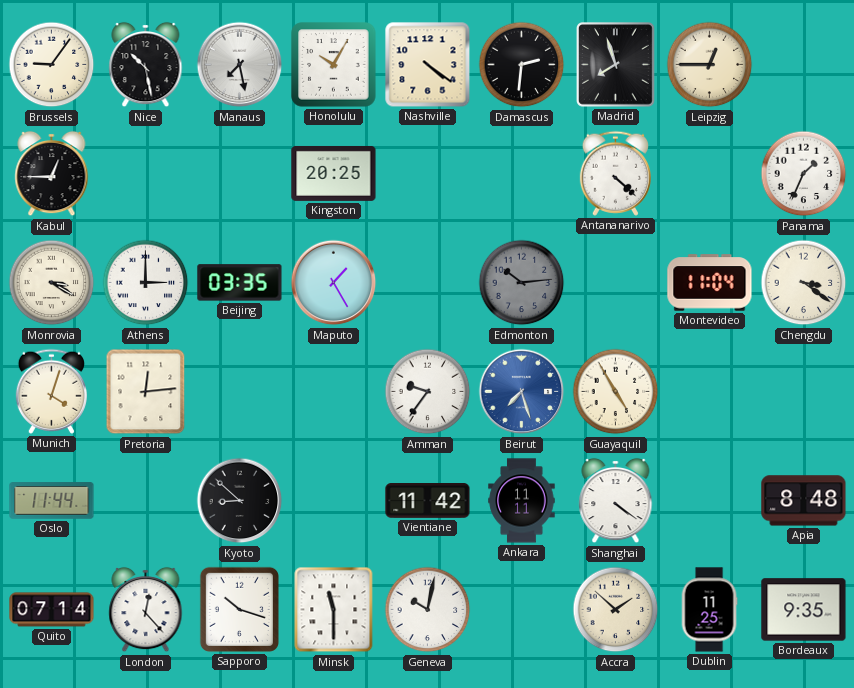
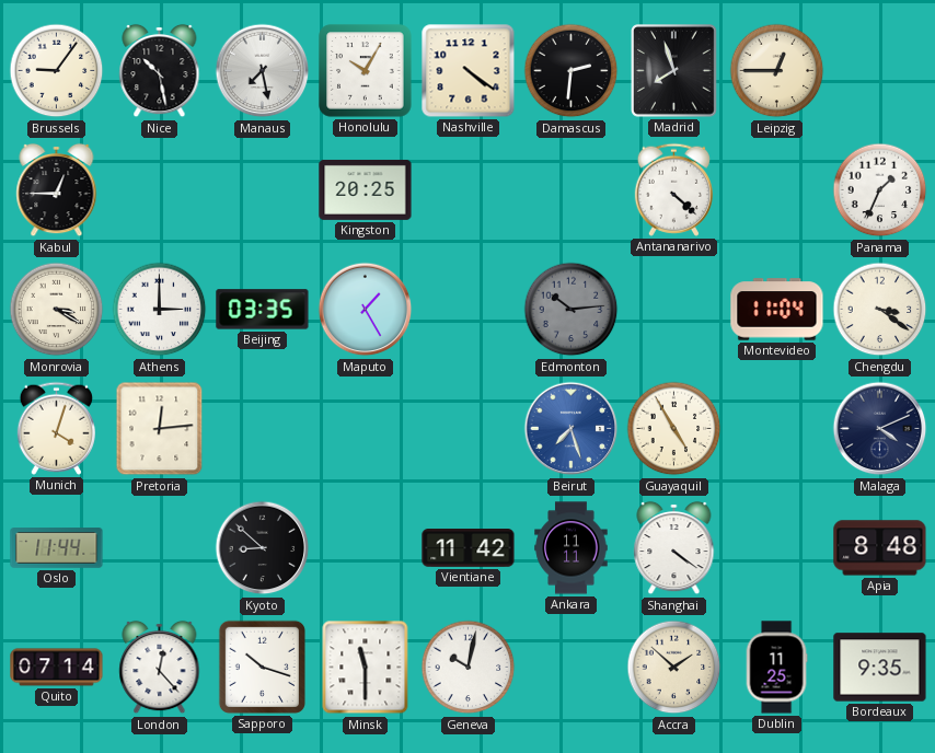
Amman: 9:36 -> none
Malaga: none -> 4:11
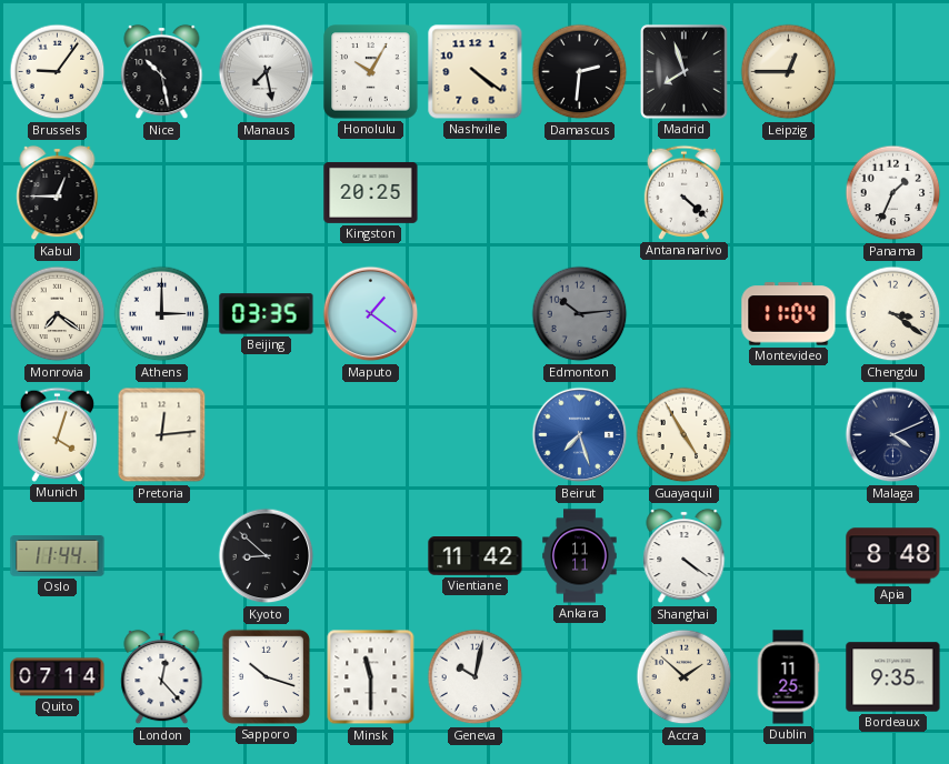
Monrovia: 3:20 -> 7:21
Maputo: 1:25 -> 1:21
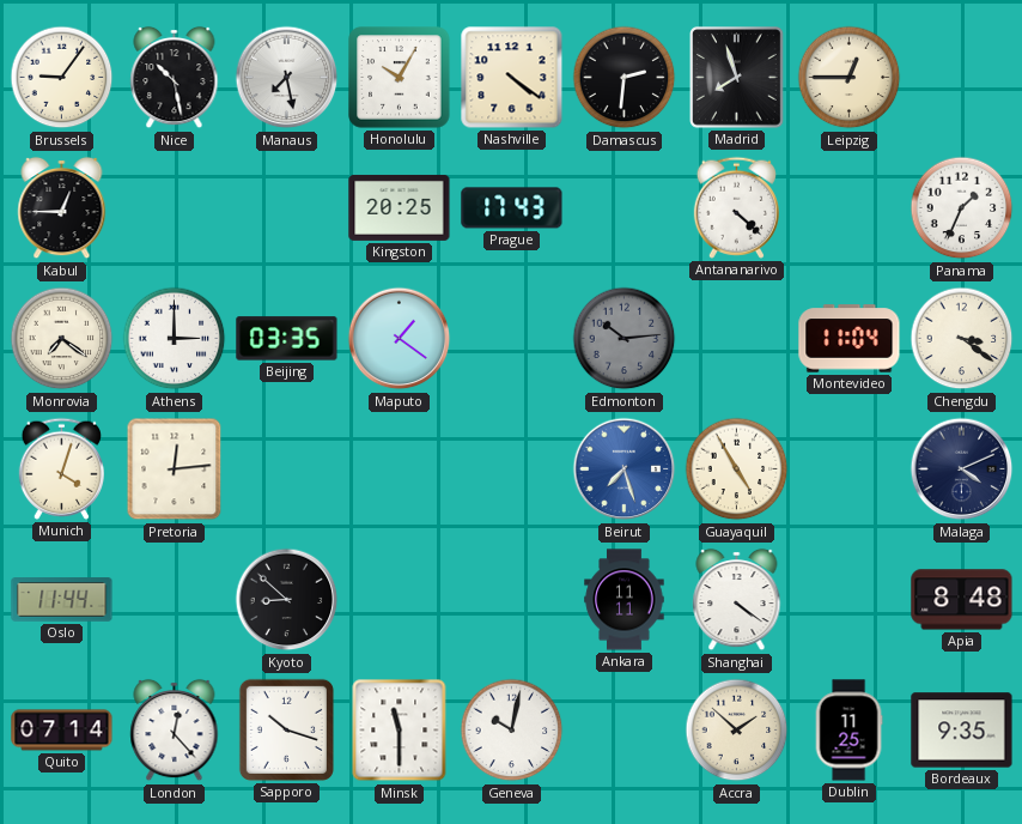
Prague: none -> 17:43
Vientiane: 11:42 -> none
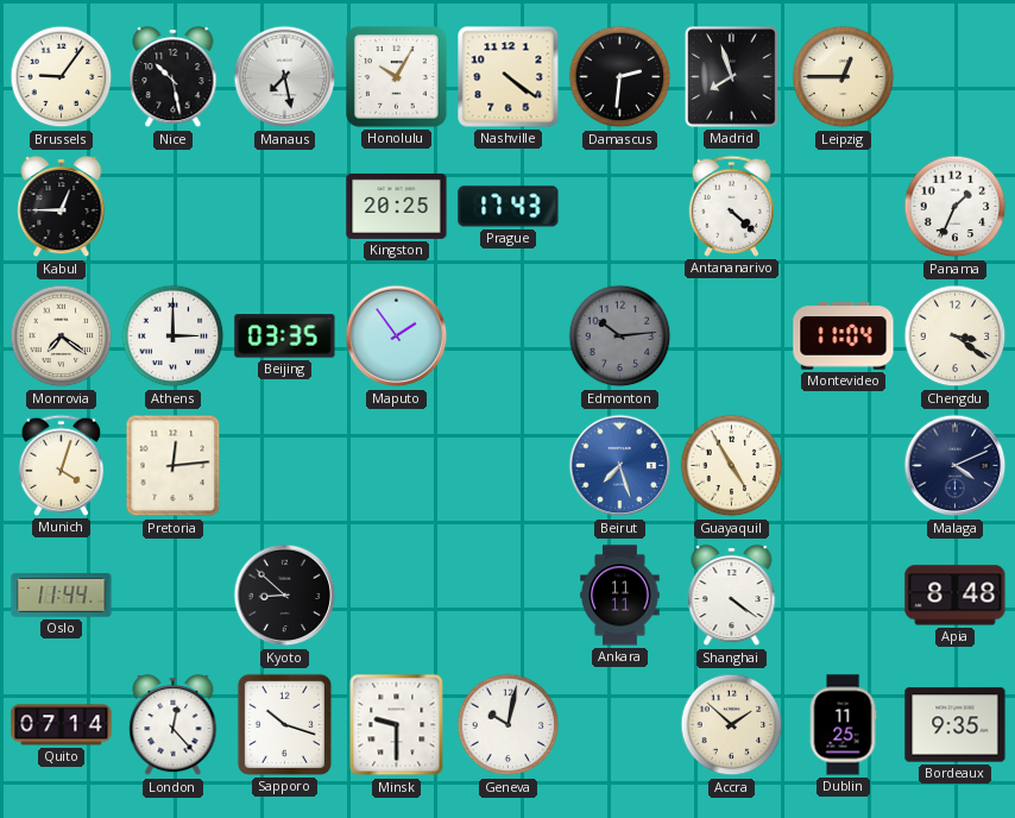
Maputo: 1:21 -> 1:54
Minsk: 11:30 -> 9:30
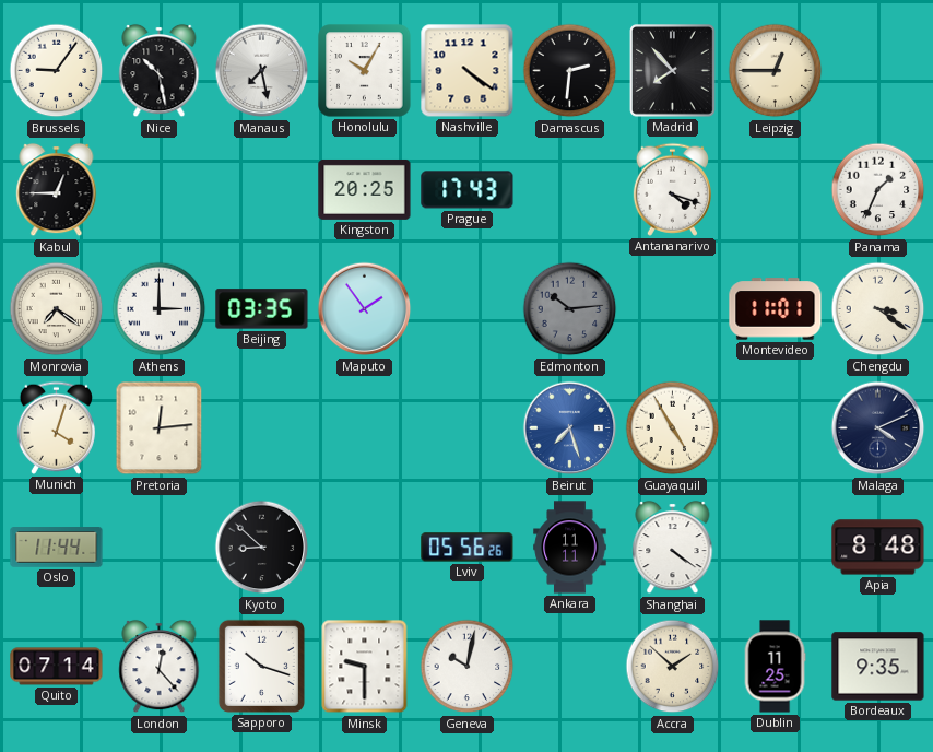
Madrid: 7:57 -> 7:53
Antananarivo: 4:22 -> 4:18
Montevideo: 11:04 -> 11:01
Lviv: none -> 05:56
